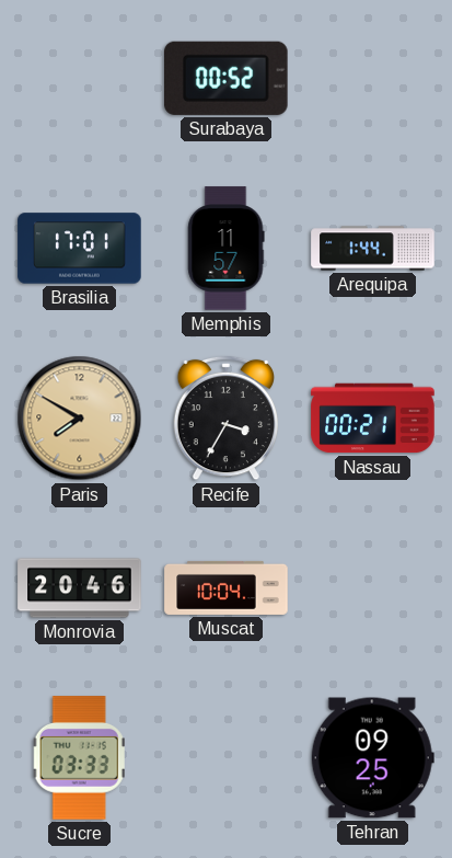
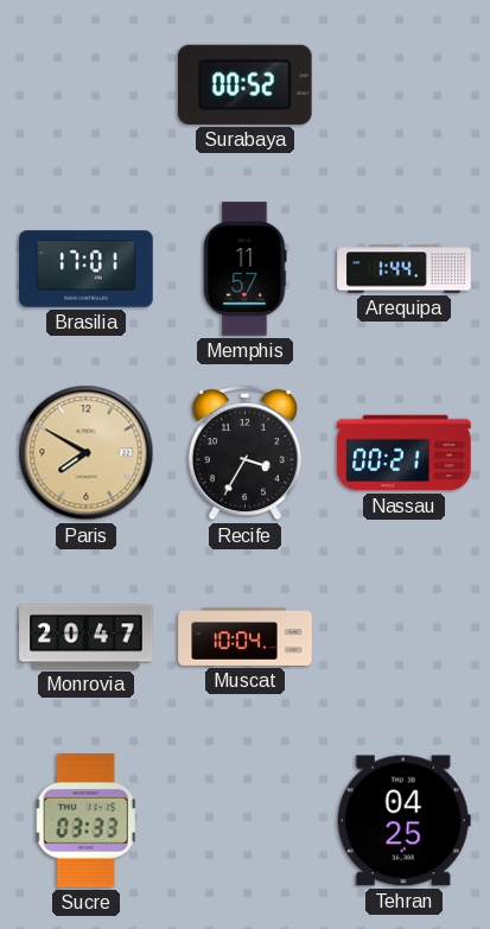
Monrovia: 20:46 -> 20:47
Tehran: 09:25 -> 04:25
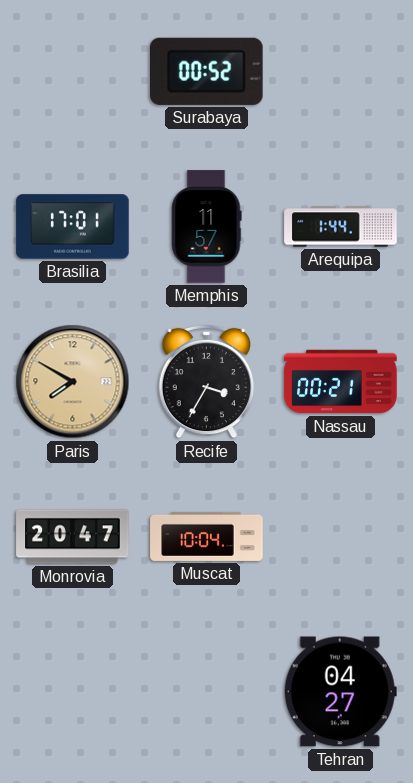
Sucre: 03:33 -> none
Tehran: 04:25 -> 04:27
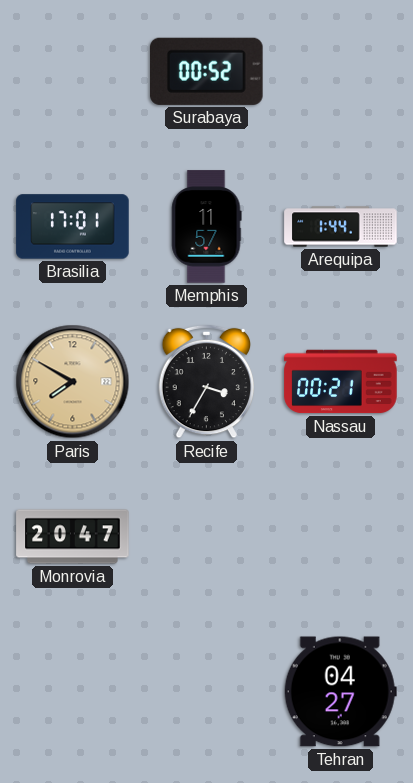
Muscat: 10:04 -> none
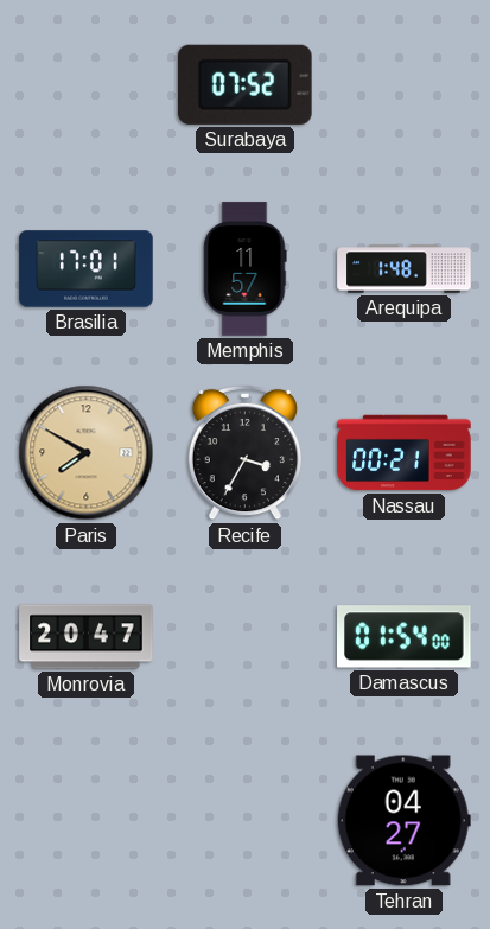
Surabaya: 00:52 -> 07:52
Arequipa: 1:44 -> 1:48
Damascus: none -> 01:54
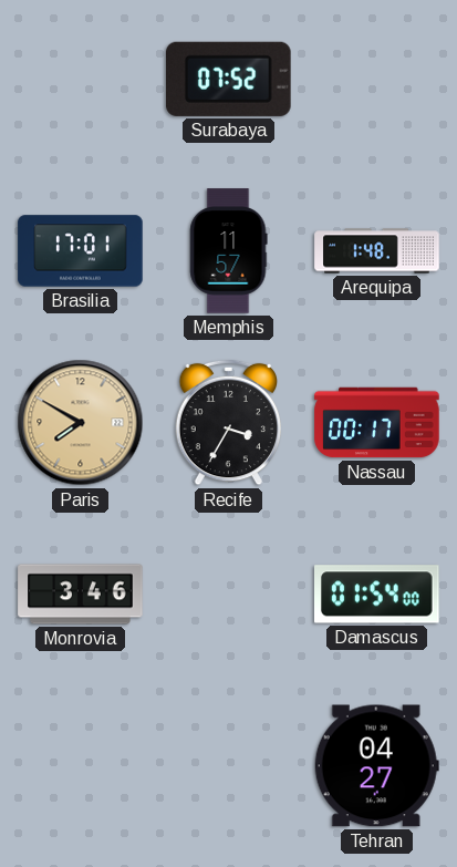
Nassau: 00:21 -> 00:17
Monrovia: 20:47 -> 3:46
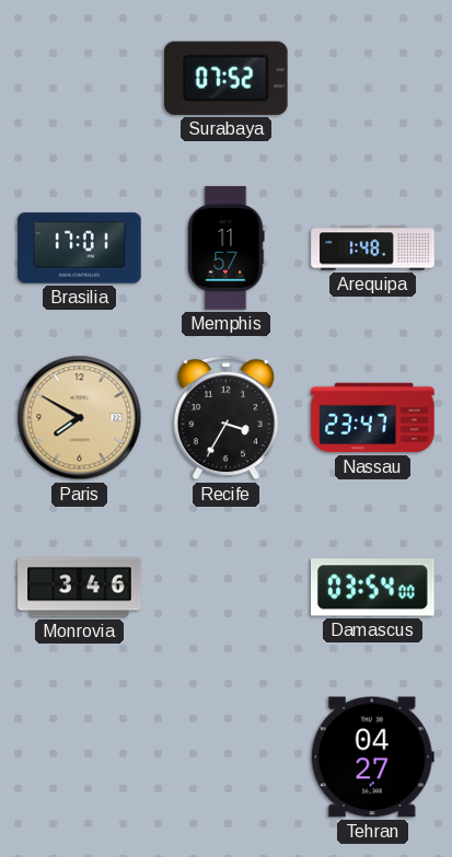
Nassau: 00:17 -> 23:47
Damascus: 01:54 -> 03:54
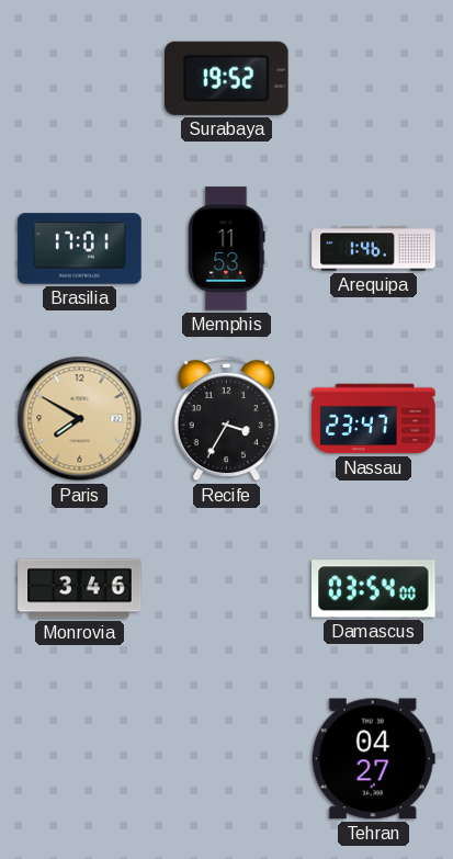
Surabaya: 07:52 -> 19:52
Memphis: 11:57 -> 11:53
Arequipa: 1:48 -> 1:46
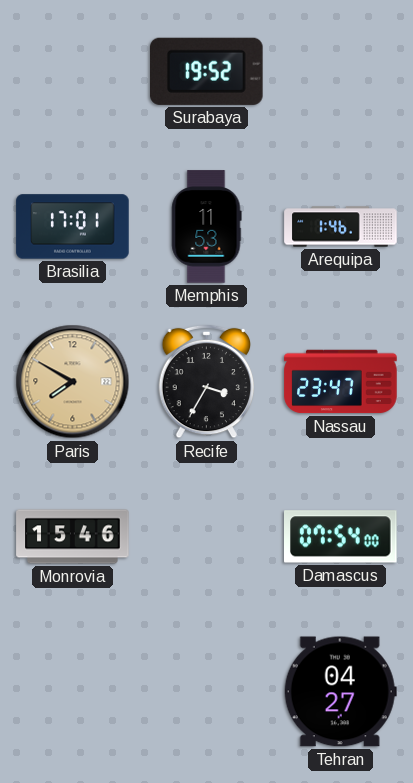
Monrovia: 3:46 -> 15:46
Damascus: 03:54 -> 07:54
